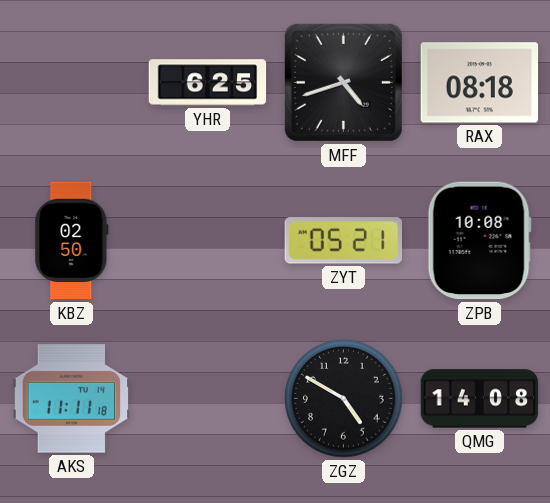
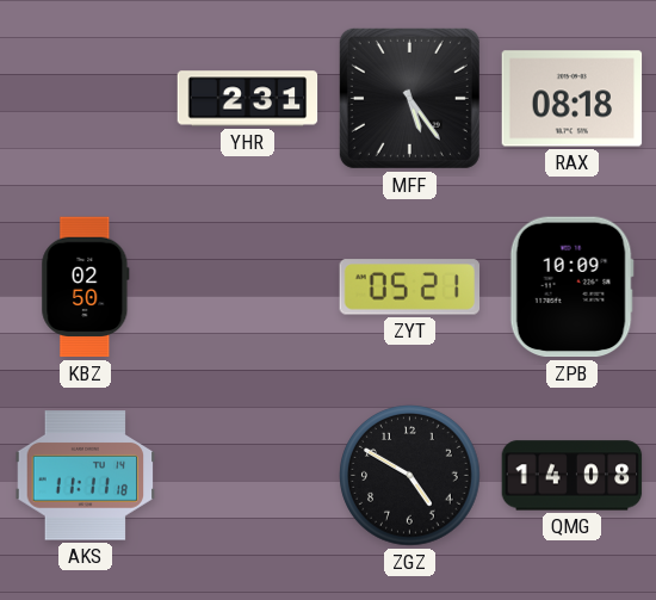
YHR: 6:25 -> 2:31
MFF: 4:42 -> 5:24
ZPB: 10:08 -> 10:09
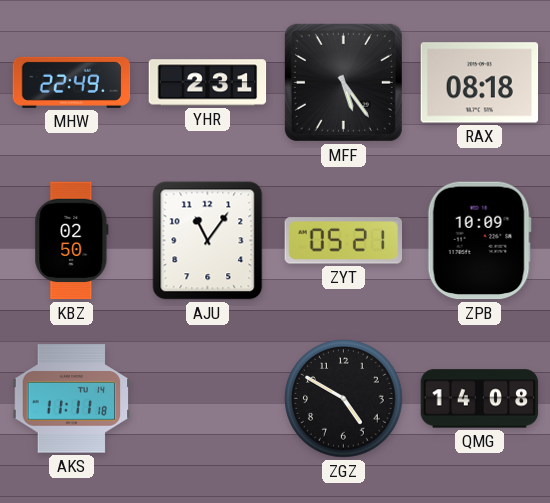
MHW: none -> 22:49
AJU: none -> 11:06
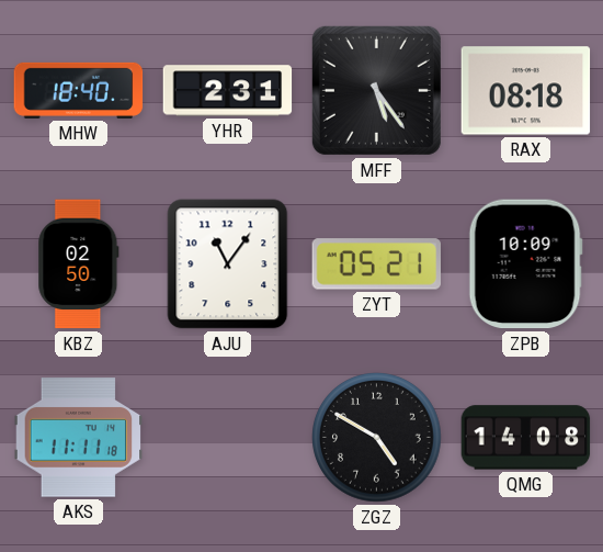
MHW: 22:49 -> 18:40
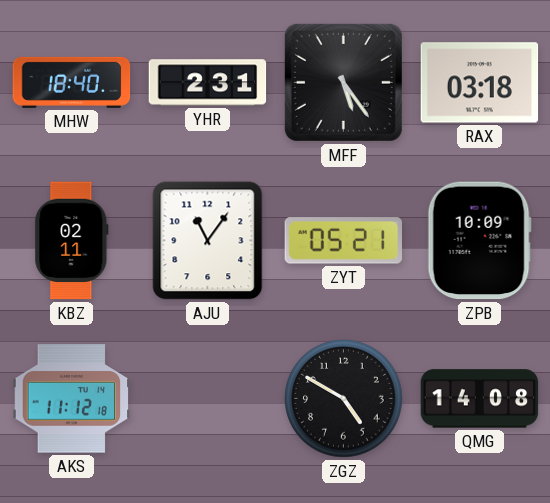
RAX: 08:18 -> 03:18
KBZ: 02:50 -> 02:11
AKS: 11:11 -> 11:12
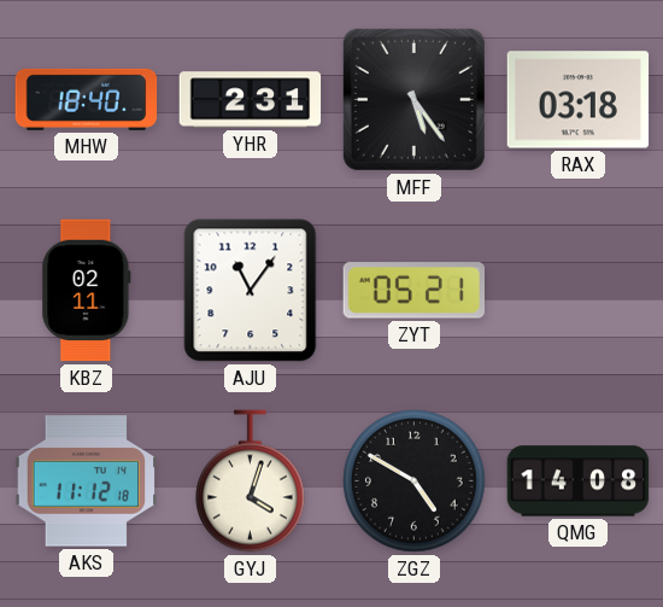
ZPB: 10:09 -> none
GYJ: none -> 4:03
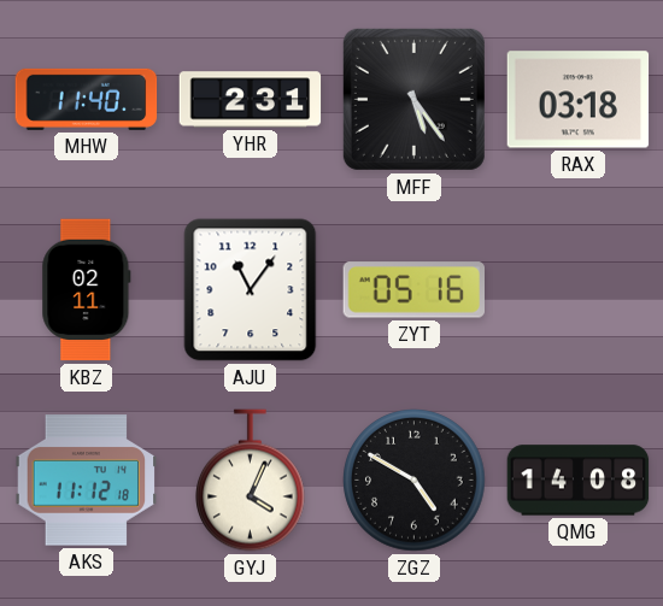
MHW: 18:40 -> 11:40
ZYT: 05:21 -> 05:16
GYJ: 4:03 -> 4:04
